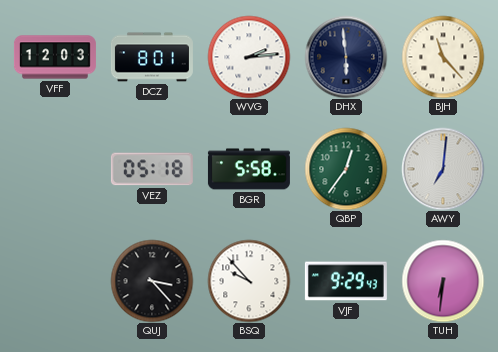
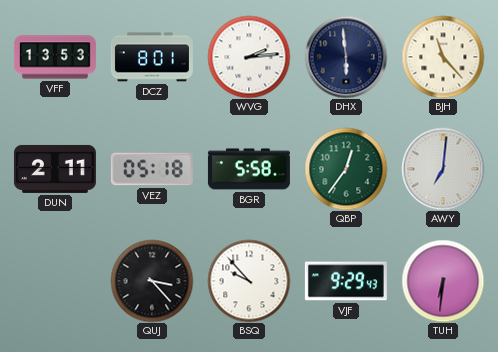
VFF: 12:03 -> 13:53
DUN: none -> 2:11
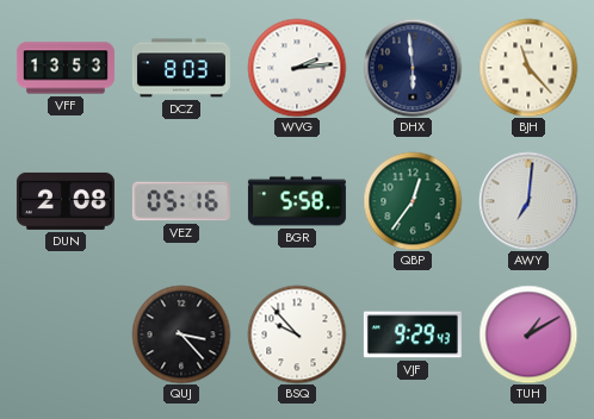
DCZ: 8:01 -> 8:03
DUN: 2:11 -> 2:08
VEZ: 05:18 -> 05:16
TUH: 6:31 -> 1:10
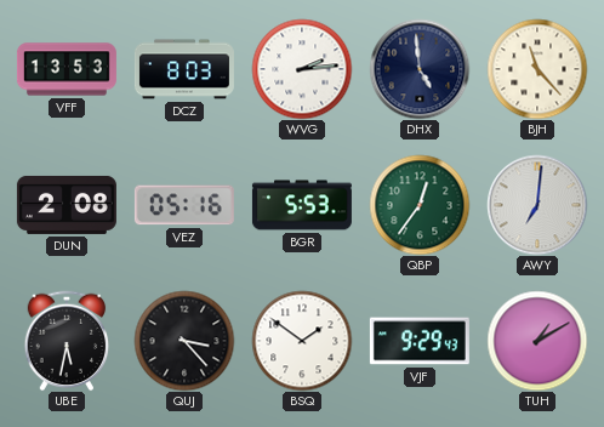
DHX: 5:59 -> 4:59
BGR: 5:58 -> 5:53
UBE: none -> 5:32
BSQ: 9:53 -> 1:51
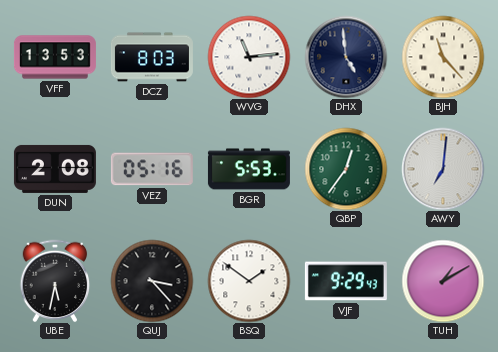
WVG: 2:14 -> 11:14
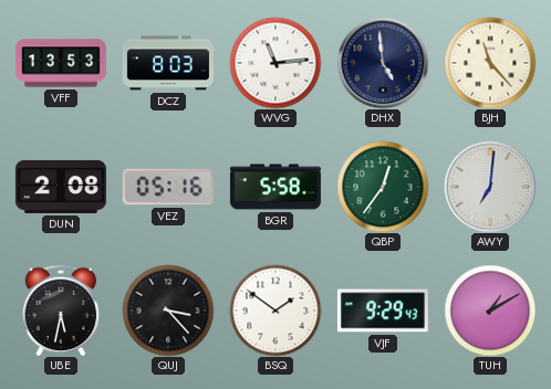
BGR: 5:53 -> 5:58
